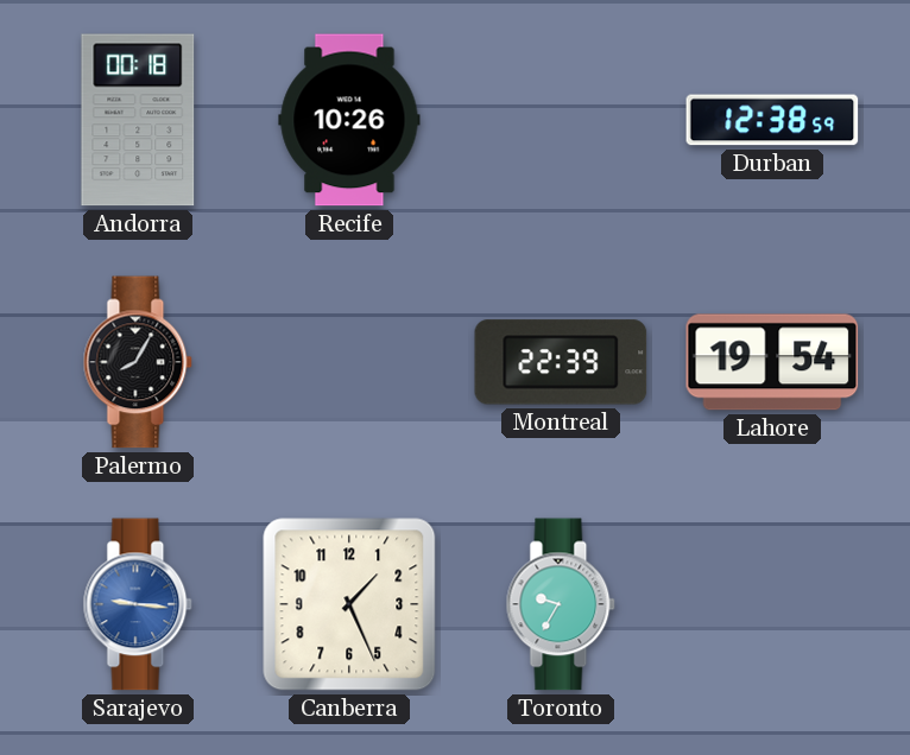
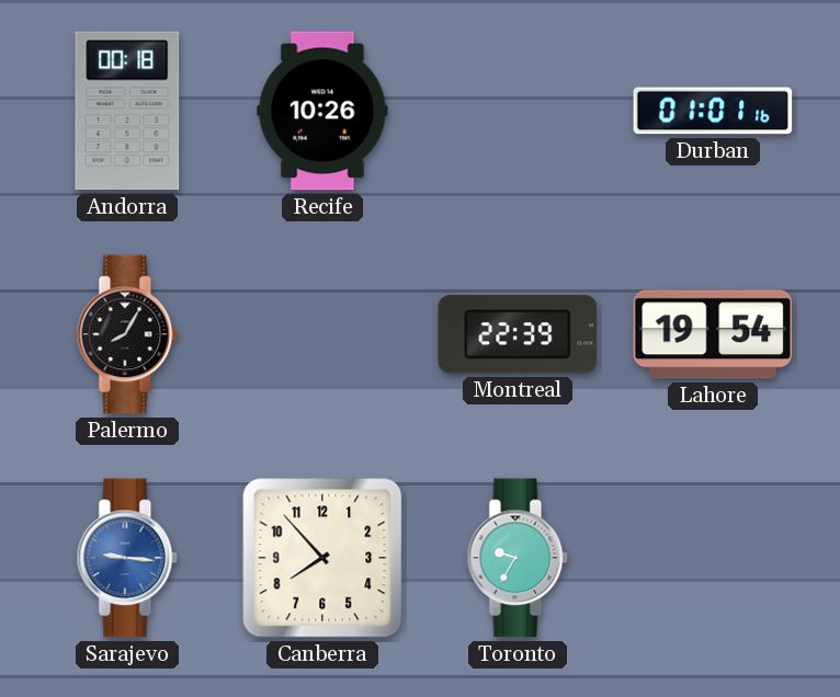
Durban: 12:38 -> 01:01
Canberra: 1:26 -> 7:53
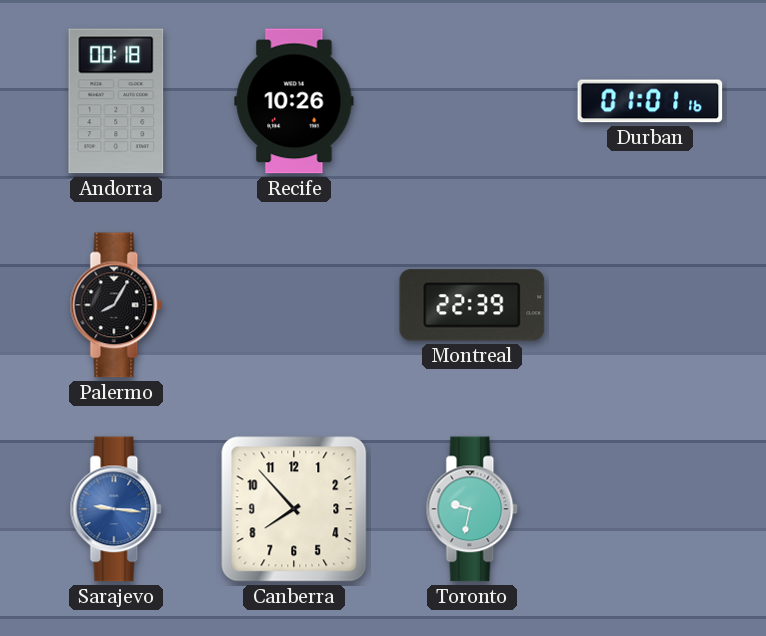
Lahore: 19:54 -> none
Toronto: 9:35 -> 9:32
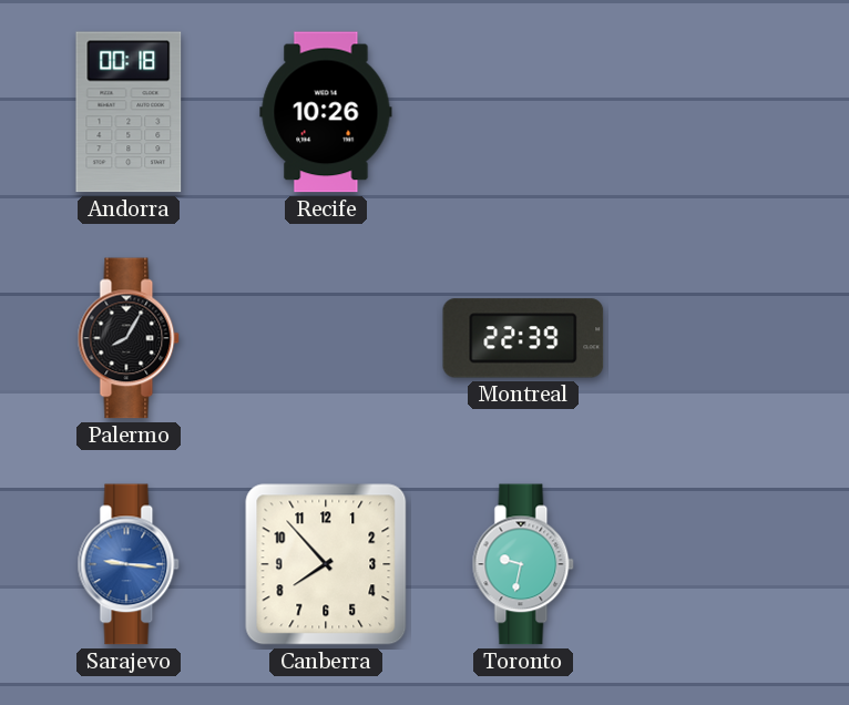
Durban: 01:01 -> none
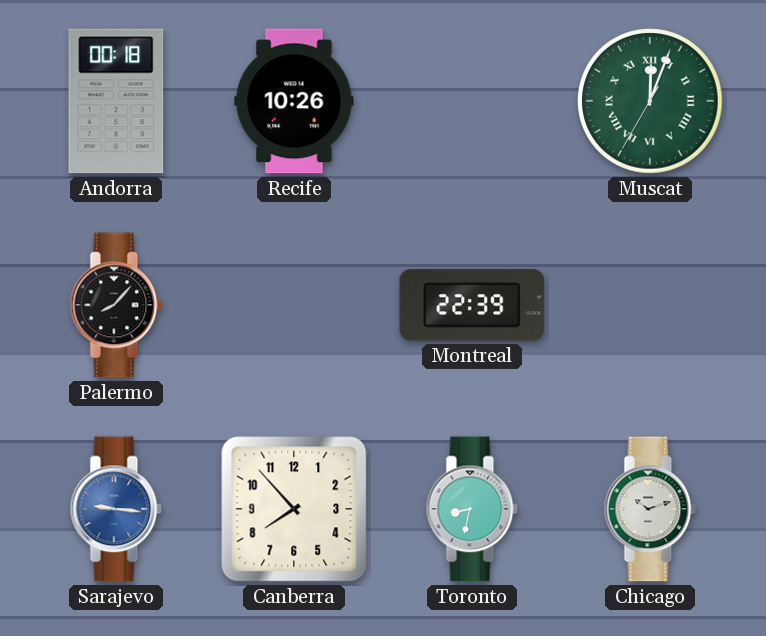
Muscat: none -> 12:03
Palermo: 8:05 -> 8:07
Toronto: 9:32 -> 8:32
Chicago: none -> 10:12
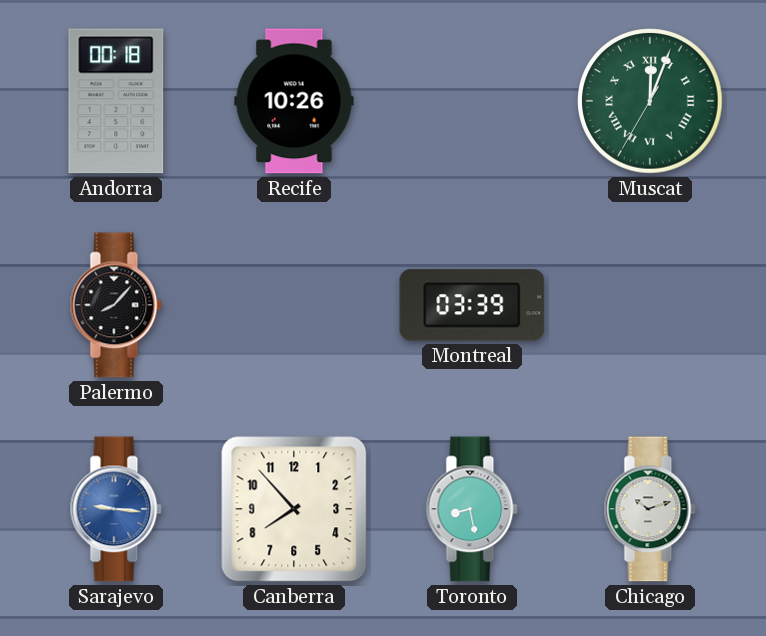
Montreal: 22:39 -> 03:39
Toronto: 8:32 -> 8:28
